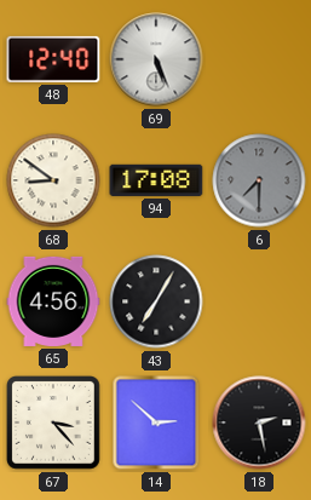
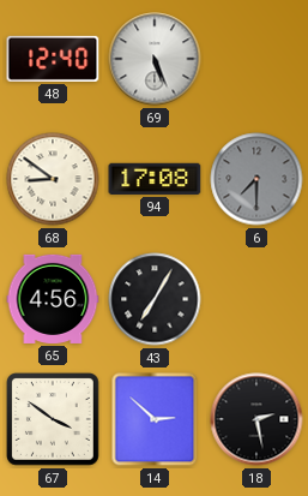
67: 3:23 -> 3:51
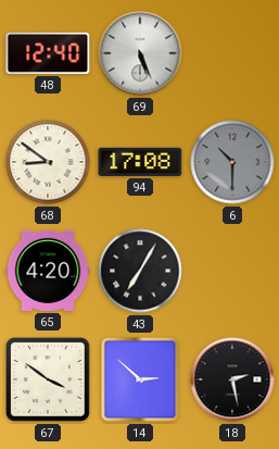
6: 7:30 -> 10:30
65: 4:56 -> 4:20
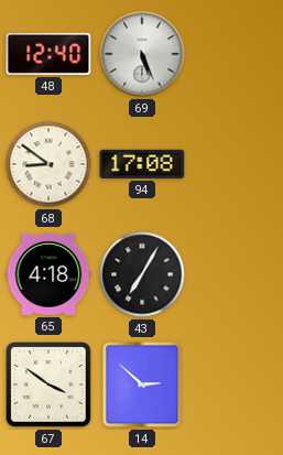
6: 10:30 -> none
65: 4:20 -> 4:18
18: 2:28 -> none
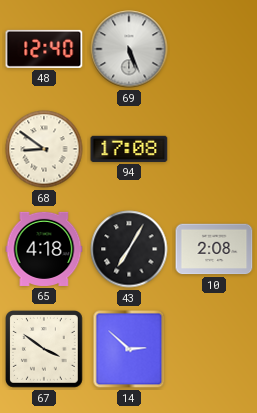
10: none -> 2:08
